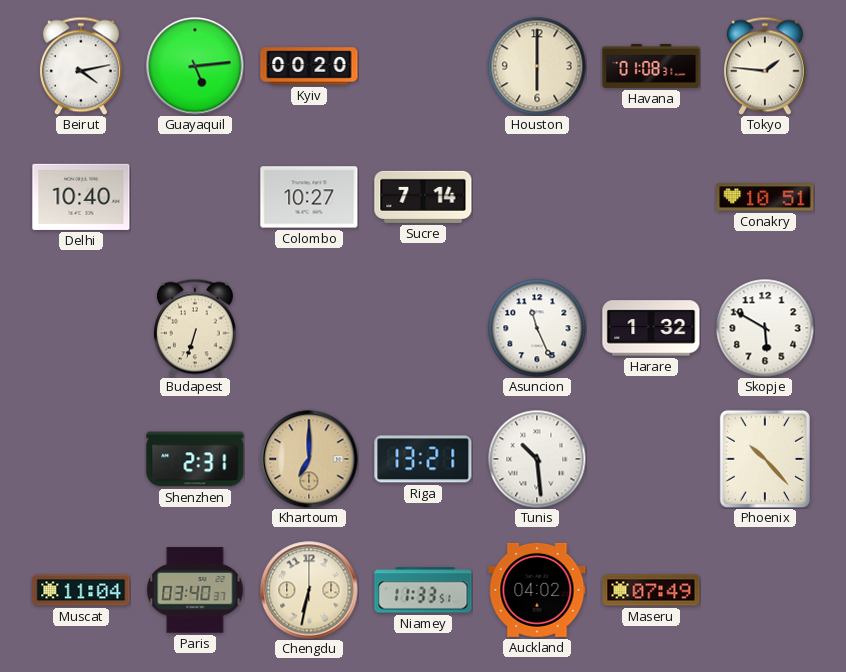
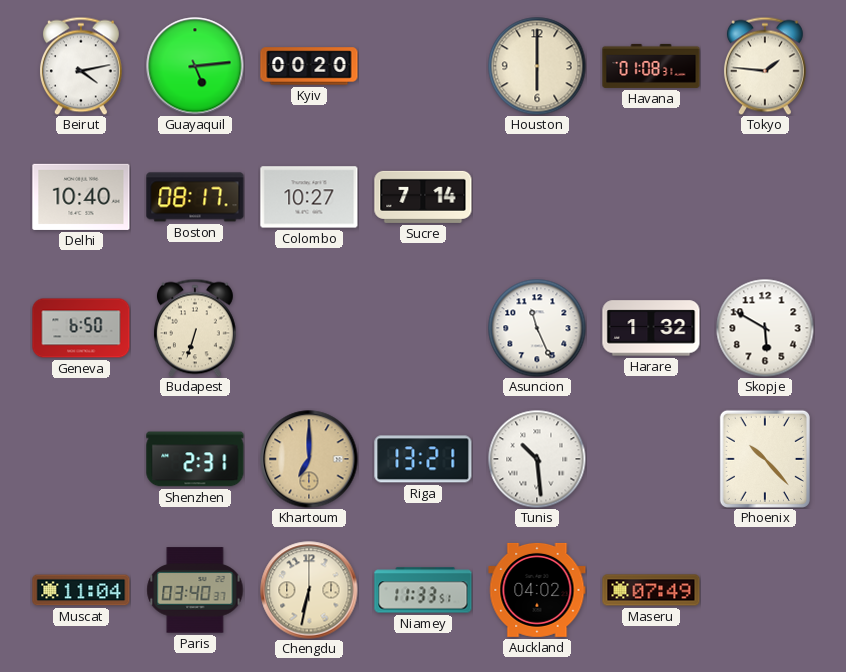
Boston: none -> 08:17
Conakry: 10:51 -> none
Geneva: none -> 6:50
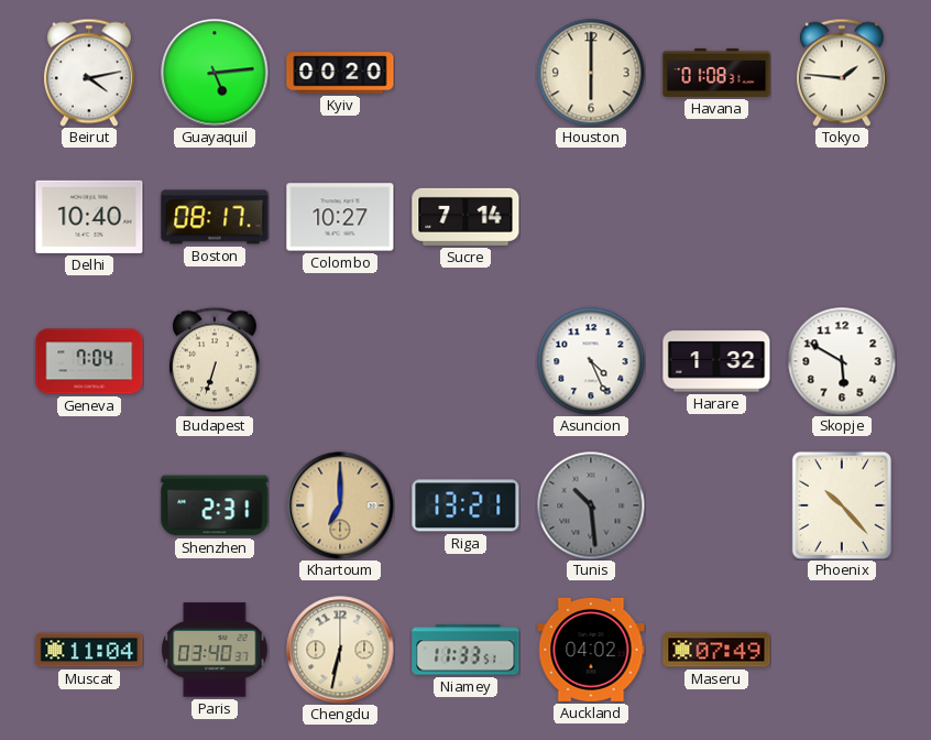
Geneva: 6:50 -> 7:04
Asuncion: 11:26 -> 4:26
Tunis dial: white -> grey
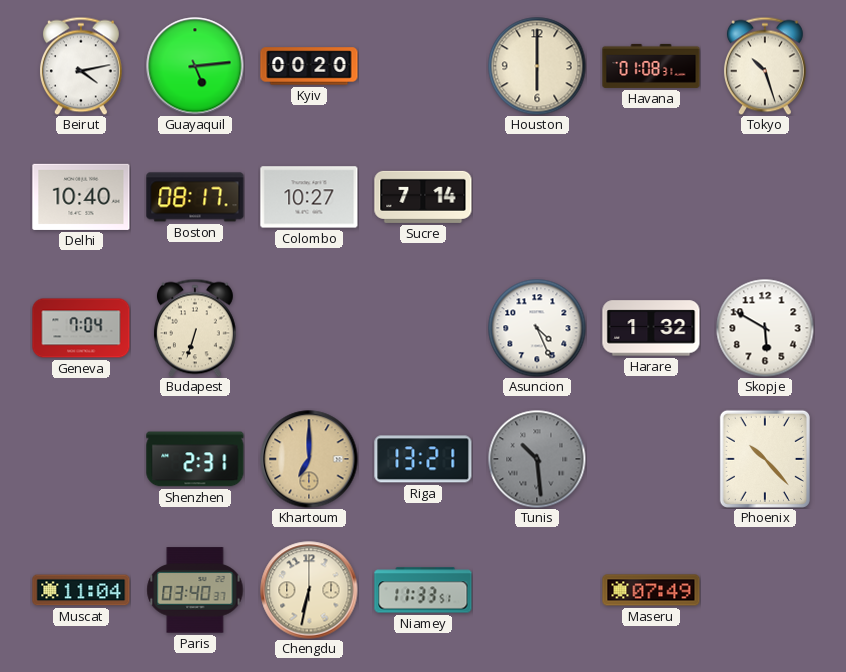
Tokyo: 1:46 -> 10:27
Auckland: 04:02 -> none
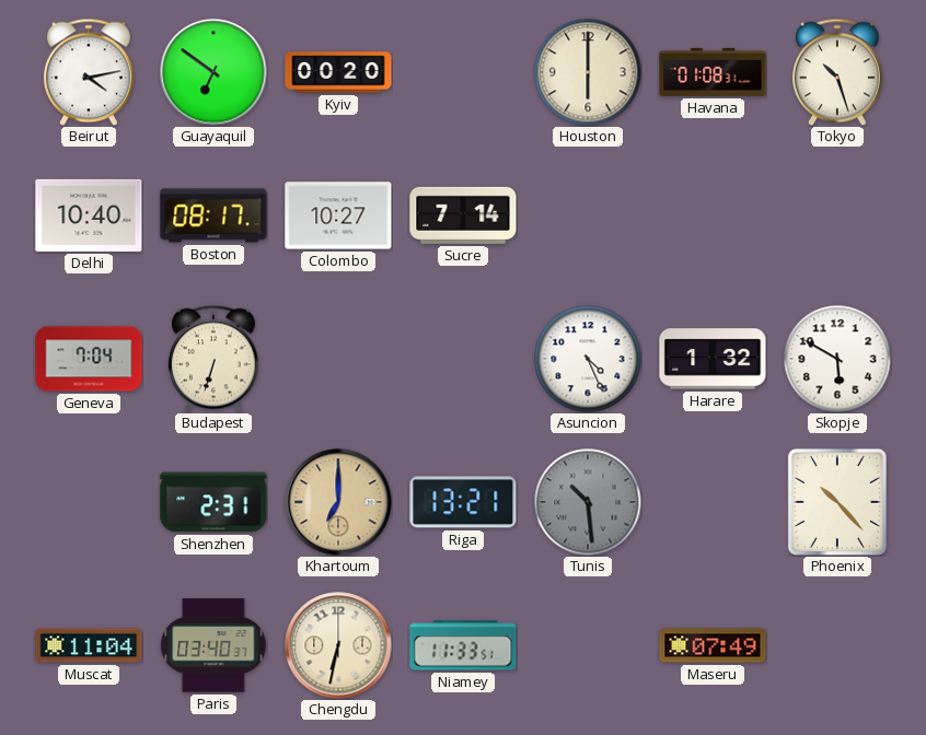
Guayaquil: 5:14 -> 6:51
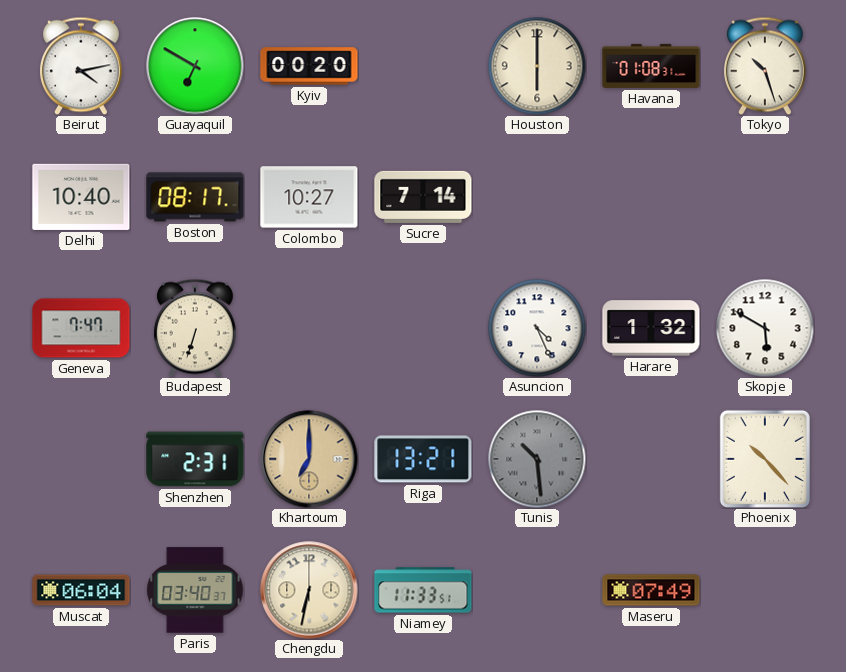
Guayaquil: 6:51 -> 6:50
Geneva: 7:04 -> 7:47
Muscat: 11:04 -> 06:04
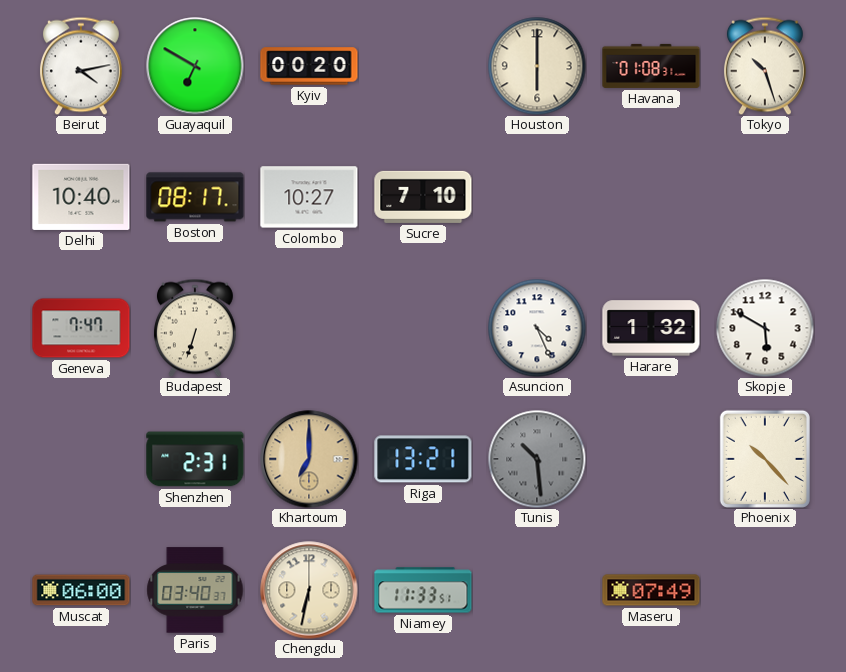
Sucre: 7:14 -> 7:10
Muscat: 06:04 -> 06:00
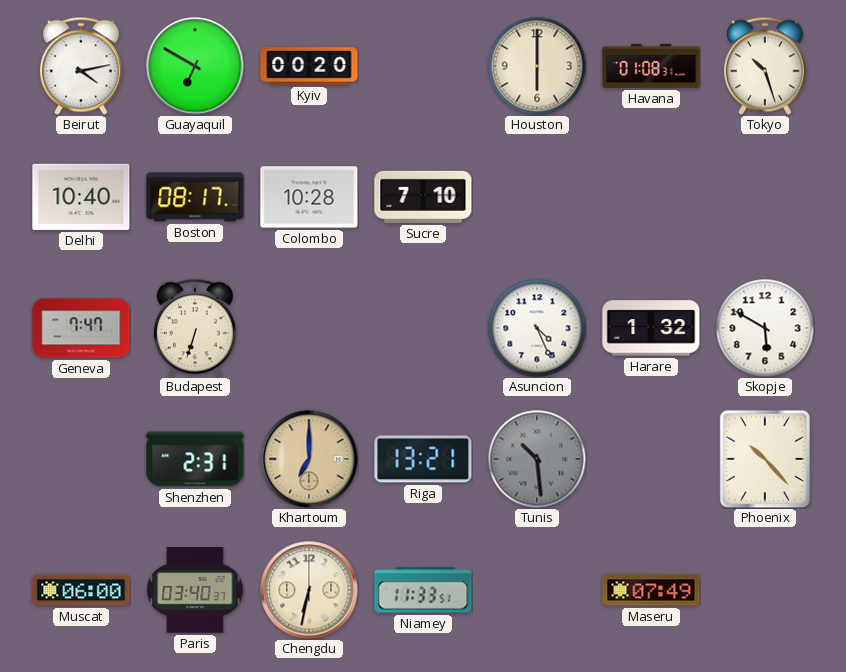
Colombo: 10:27 -> 10:28
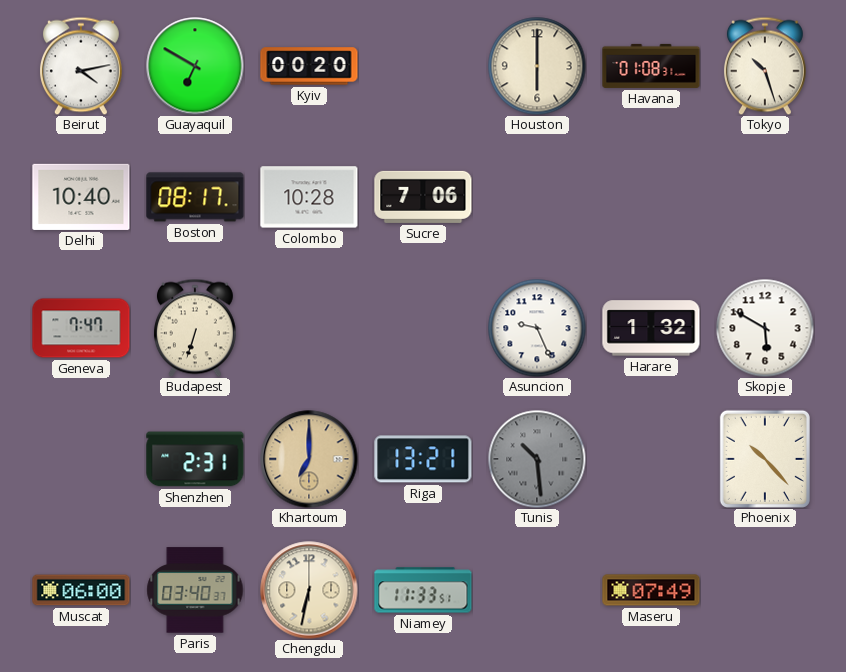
Sucre: 7:10 -> 7:06
Asuncion: 4:26 -> 9:26
